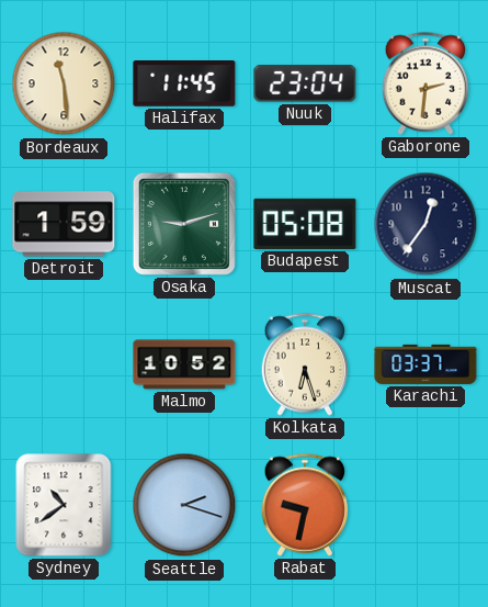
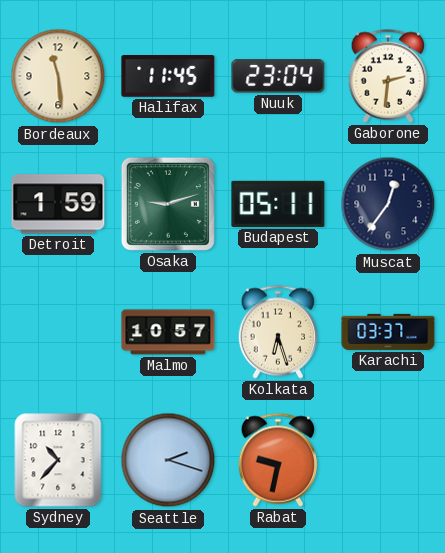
Budapest: 05:08 -> 05:11
Malmo: 10:52 -> 10:57
Sydney: 10:39 -> 10:37
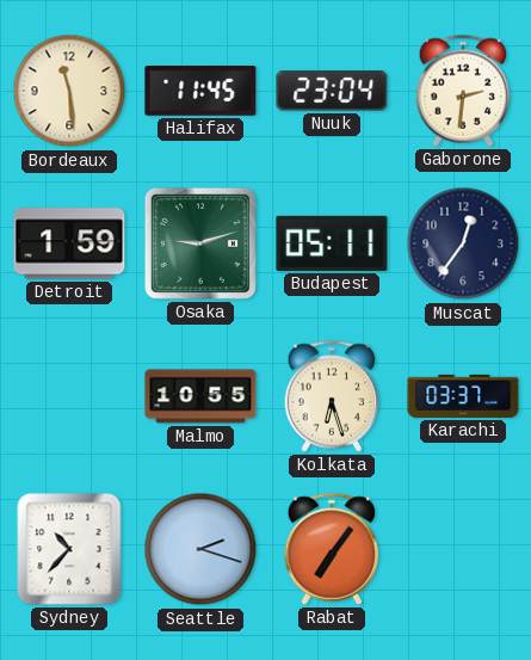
Malmo: 10:57 -> 10:55
Rabat: 9:32 -> 7:06
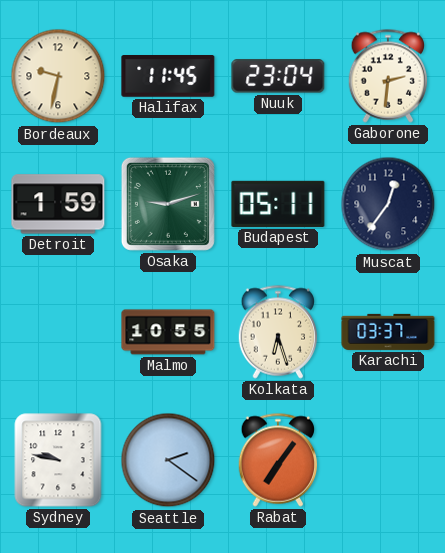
Bordeaux: 11:29 -> 9:32
Sydney: 10:37 -> 9:47
Seattle: 2:18 -> 2:21
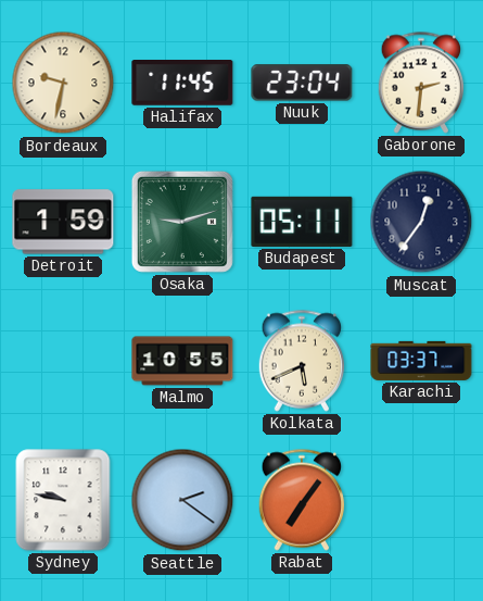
Kolkata: 6:27 -> 5:41
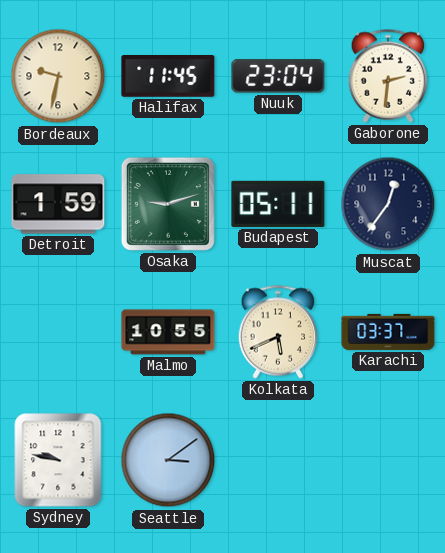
Seattle: 2:21 -> 3:09
Rabat: 7:06 -> none
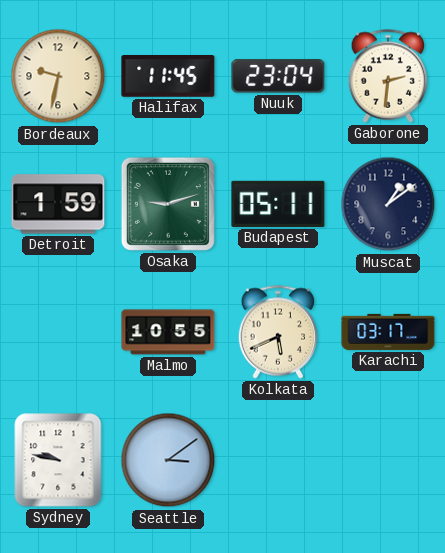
Muscat: 12:36 -> 1:09
Karachi: 03:37 -> 03:17
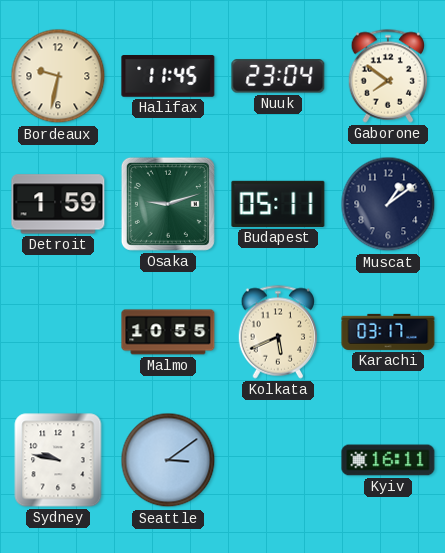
Gaborone: 2:31 -> 7:51
Kyiv: none -> 16:11
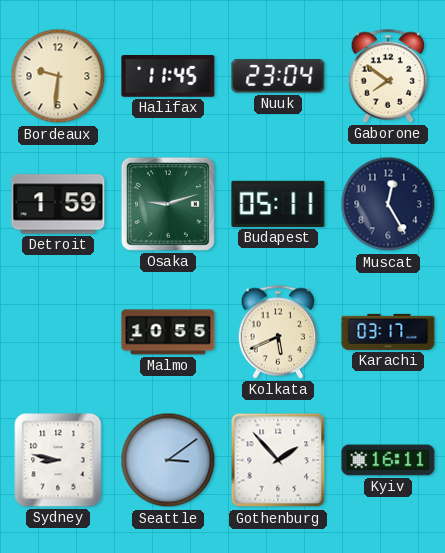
Bordeaux: 9:32 -> 9:31
Muscat: 1:09 -> 12:25
Sydney: 9:47 -> 8:47
Gothenburg: none -> 1:53
